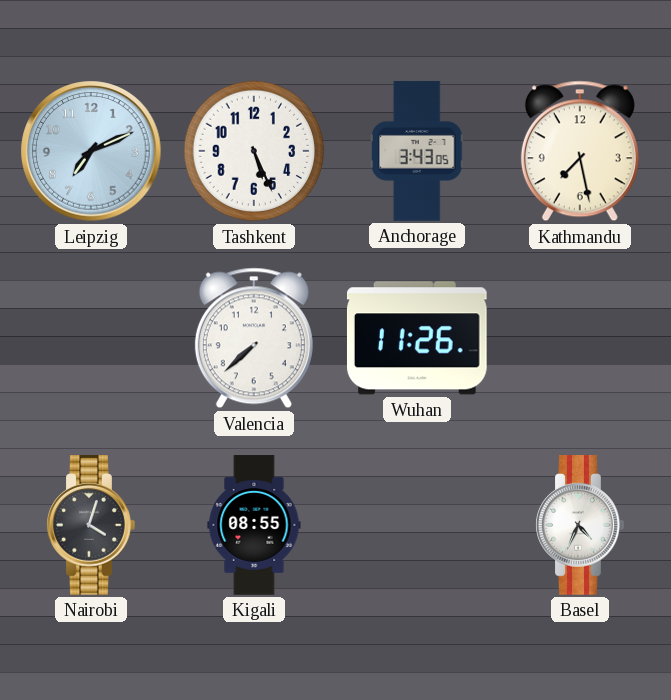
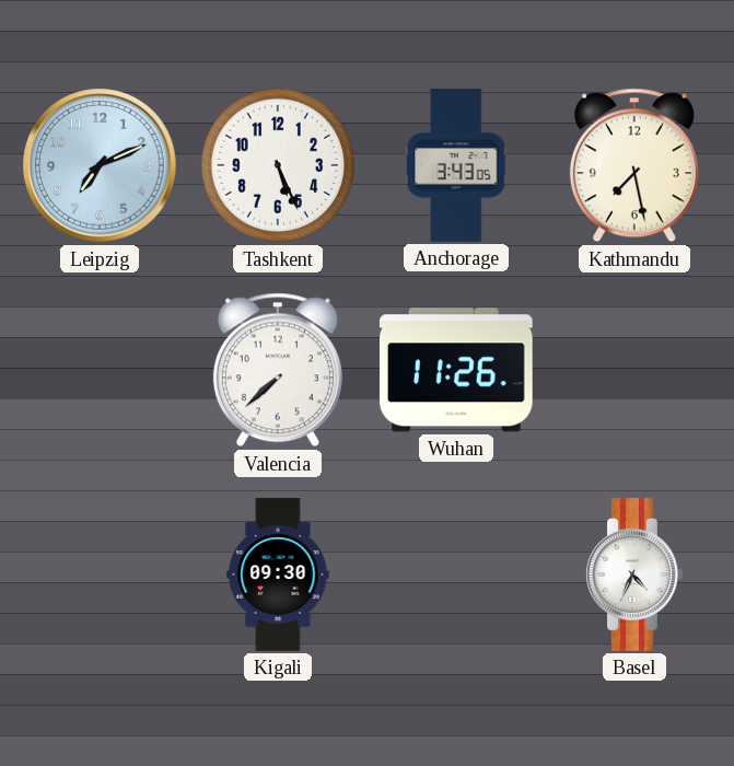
Nairobi: 4:03 -> none
Kigali: 08:55 -> 09:30
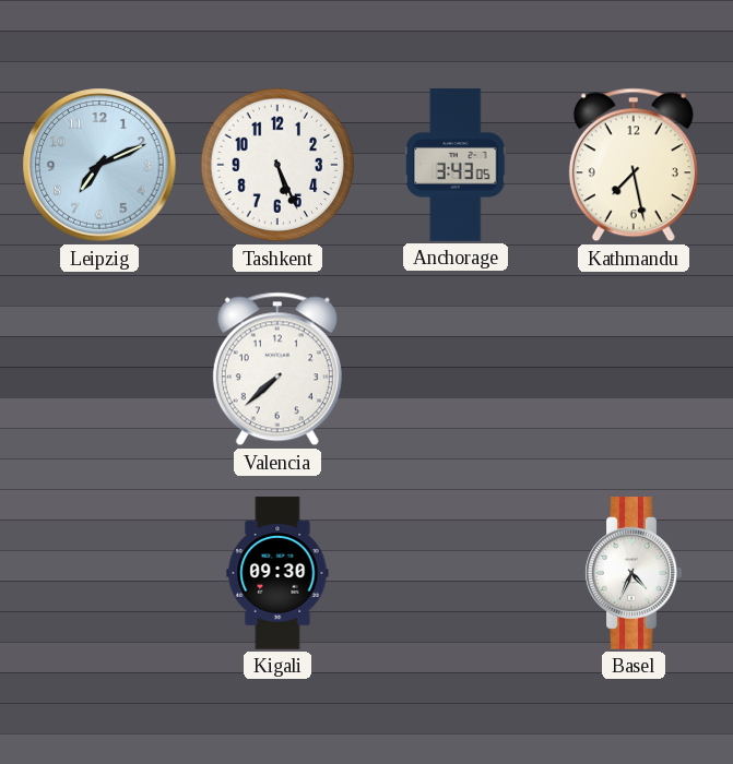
Wuhan: 11:26 -> none
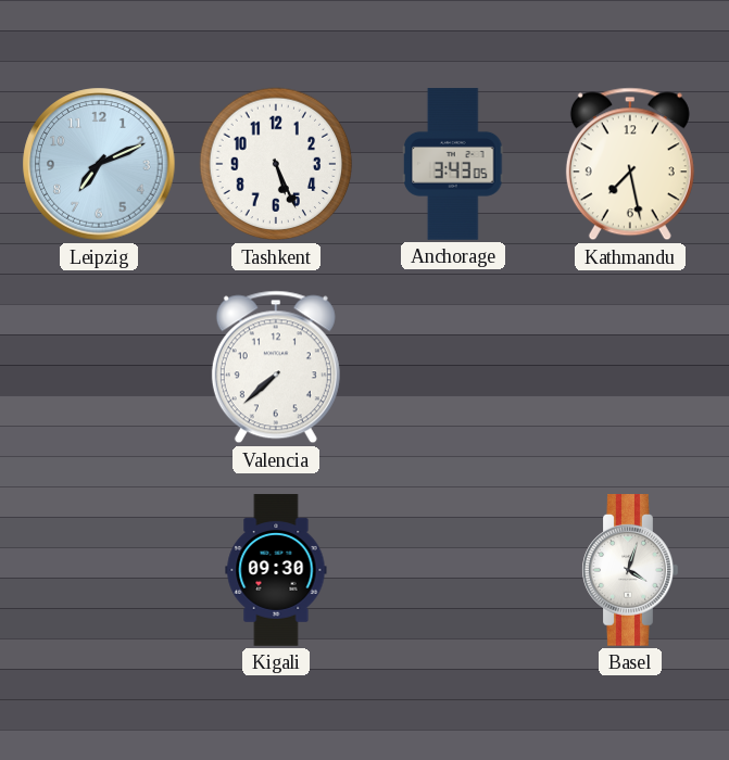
Basel: 4:34 -> 4:03
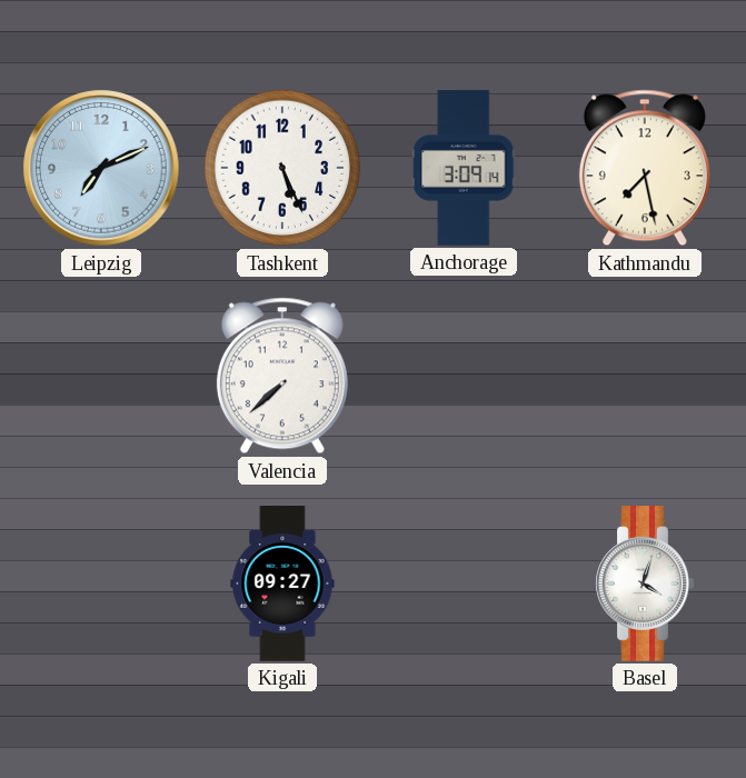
Anchorage: 3:43 -> 3:09
Kigali: 09:30 -> 09:27
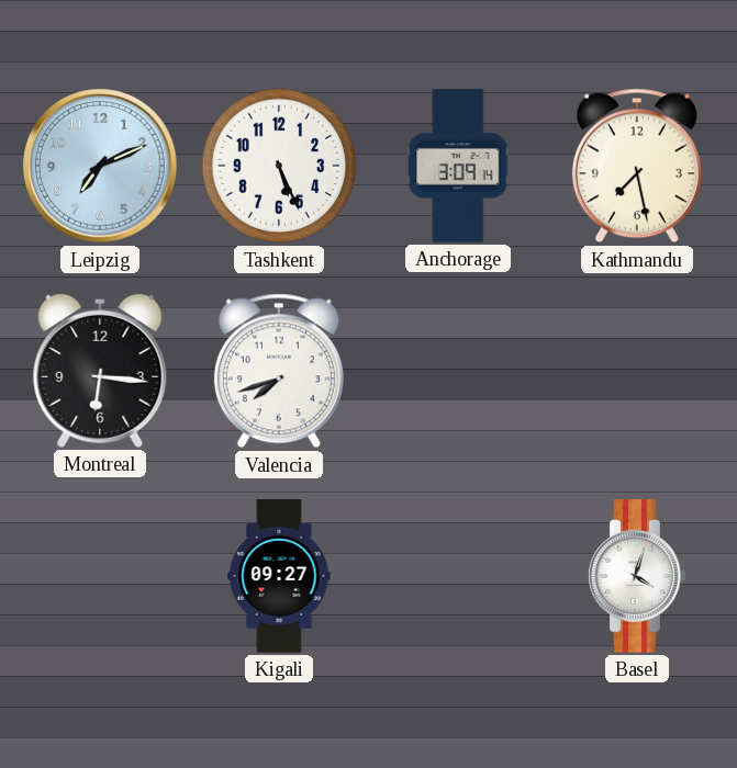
Montreal: none -> 6:16
Valencia: 7:38 -> 7:42
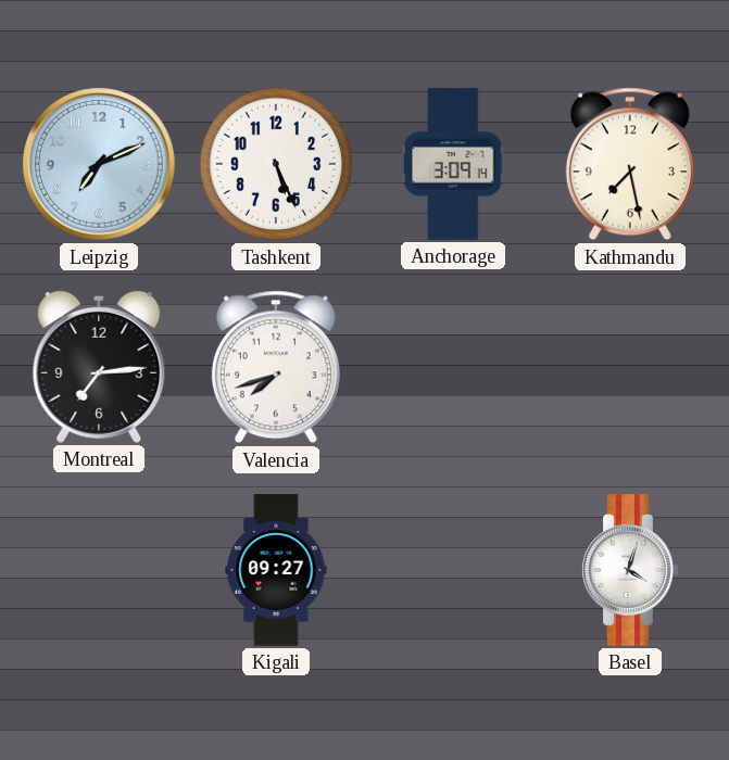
Montreal: 6:16 -> 7:14
